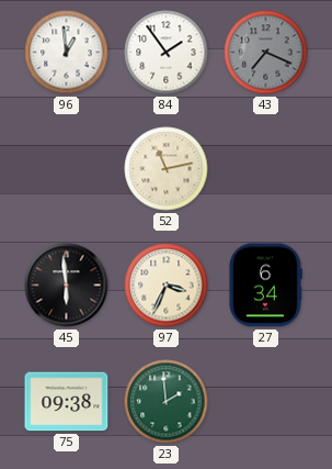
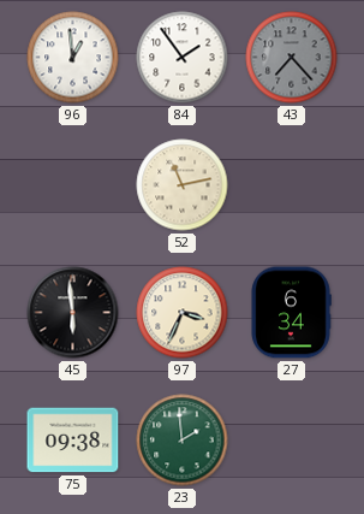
43: 7:19 -> 7:23
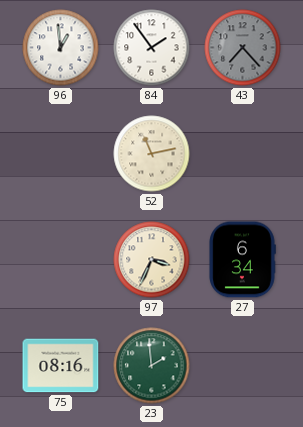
45: 5:59 -> none
75: 09:38 -> 08:16
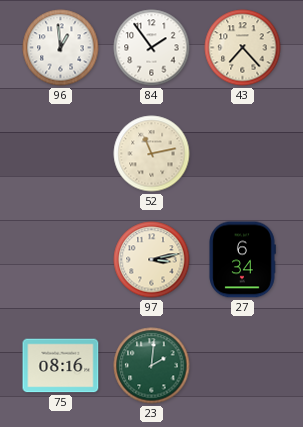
43 dial: grey -> cream
97: 3:34 -> 3:13
23: 1:59 -> 2:01
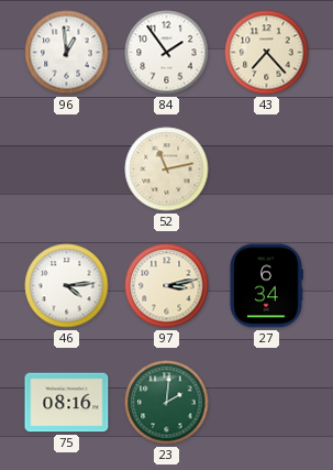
46: none -> 4:14
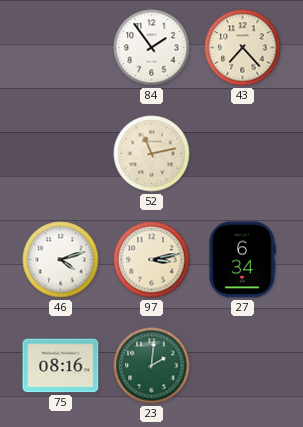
96: 12:59 -> none
46: 4:14 -> 4:12
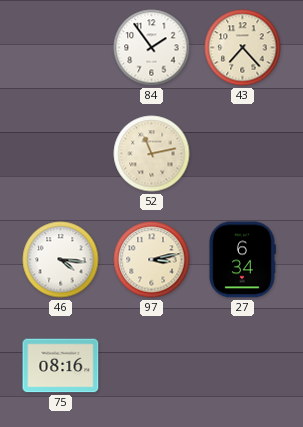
46: 4:12 -> 4:16
23: 2:01 -> none
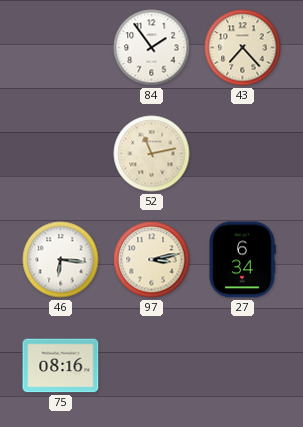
46: 4:16 -> 6:16
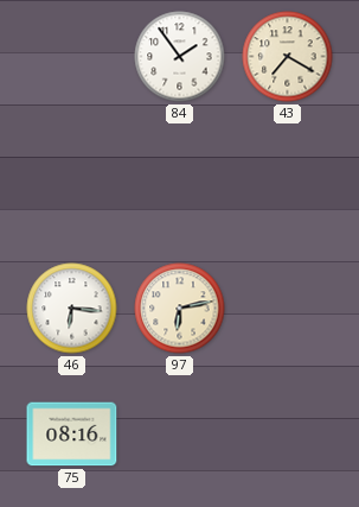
43: 7:23 -> 7:20
52: 11:13 -> none
97: 3:13 -> 6:13
27: 6:34 -> none
